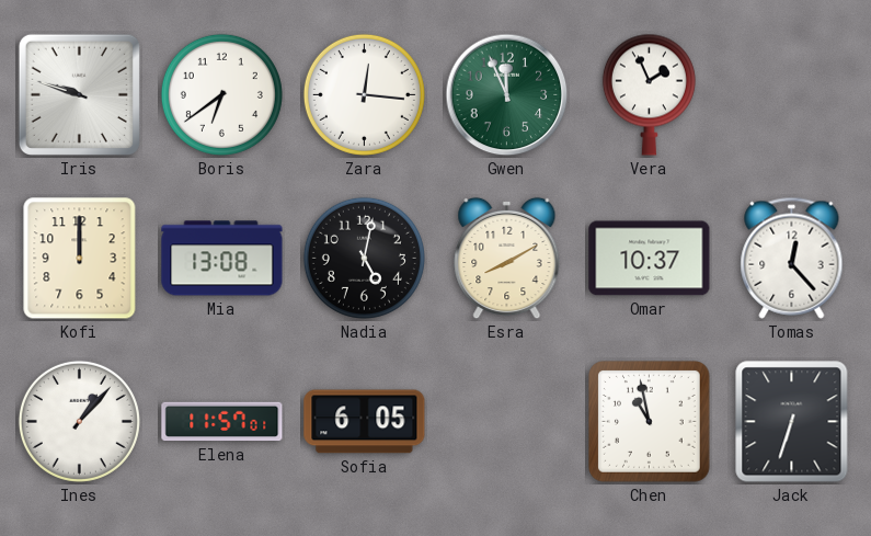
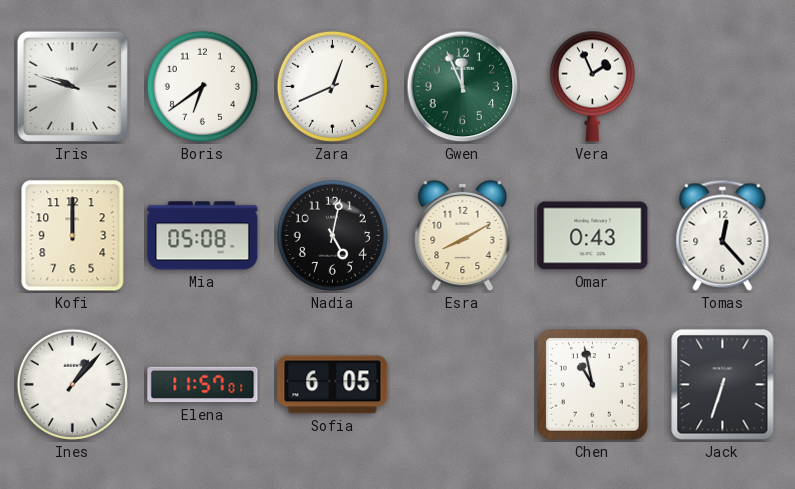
Zara: 12:16 -> 12:41
Mia: 13:08 -> 05:08
Omar: 10:37 -> 0:43
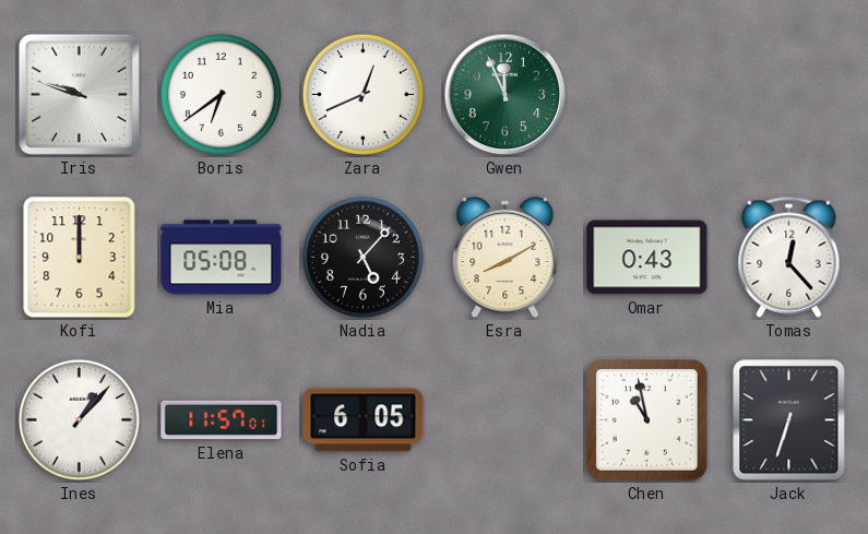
Vera: 1:56 -> none
Nadia: 5:02 -> 5:07
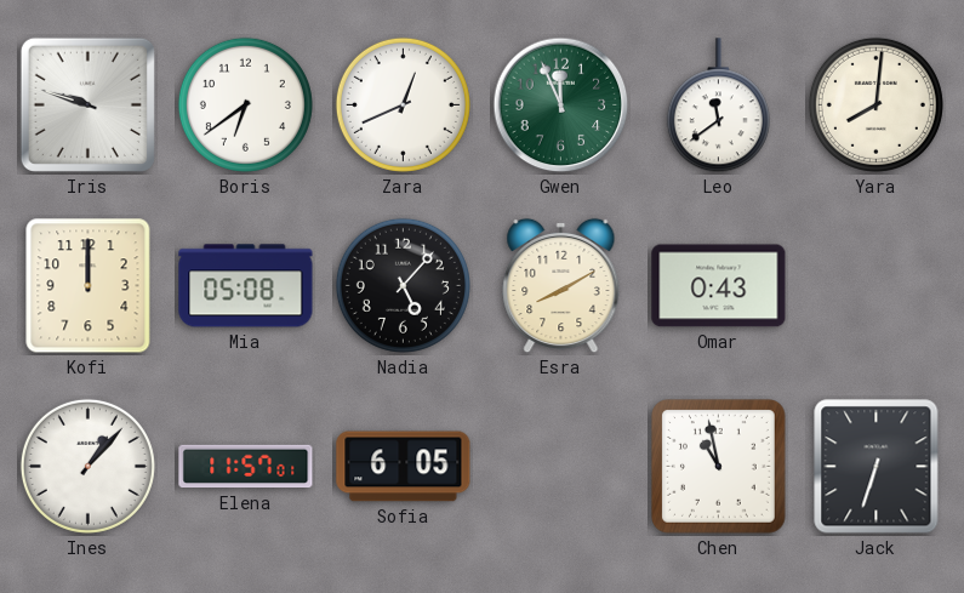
Leo: none -> 11:39
Yara: none -> 8:01
Tomas: 12:23 -> none
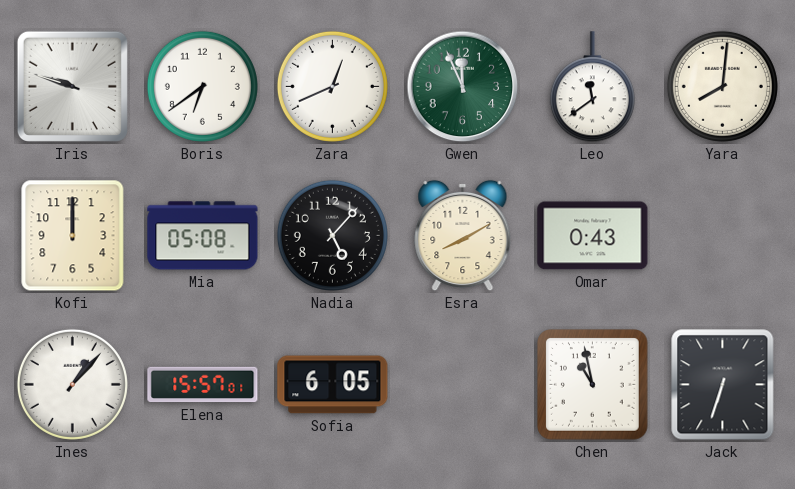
Elena: 11:57 -> 15:57
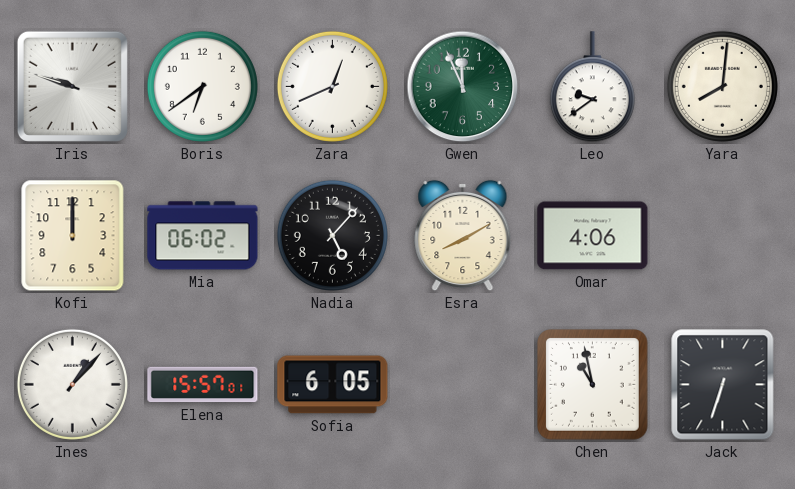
Leo: 11:39 -> 9:39
Mia: 05:08 -> 06:02
Omar: 0:43 -> 4:06
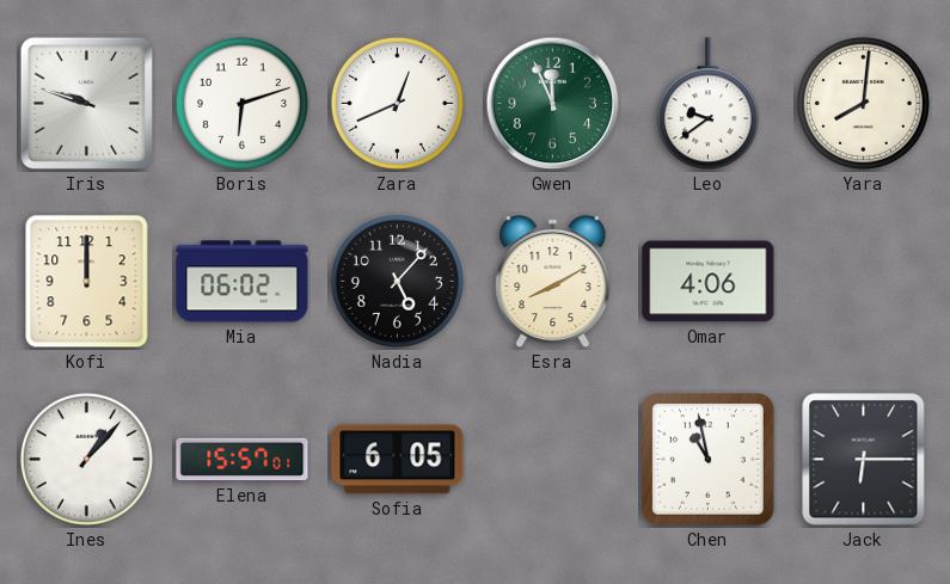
Boris: 6:39 -> 6:12
Jack: 6:33 -> 6:15
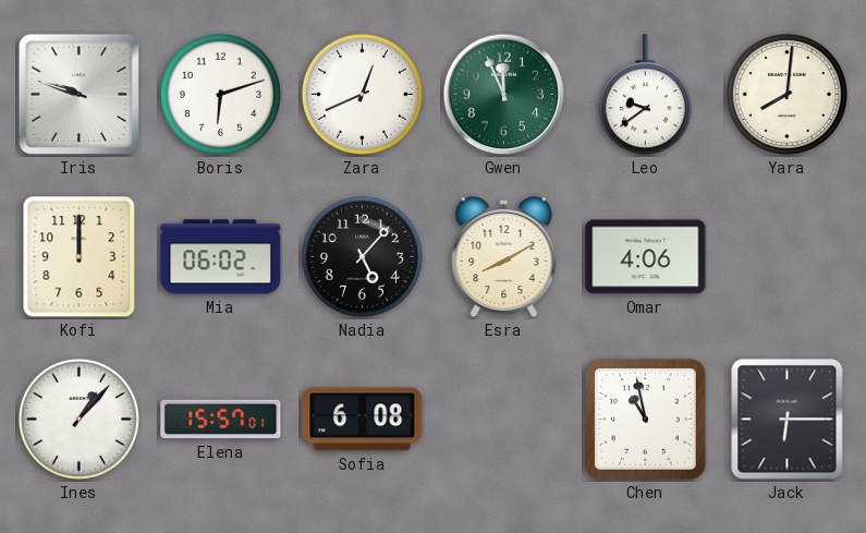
Sofia: 6:05 -> 6:08
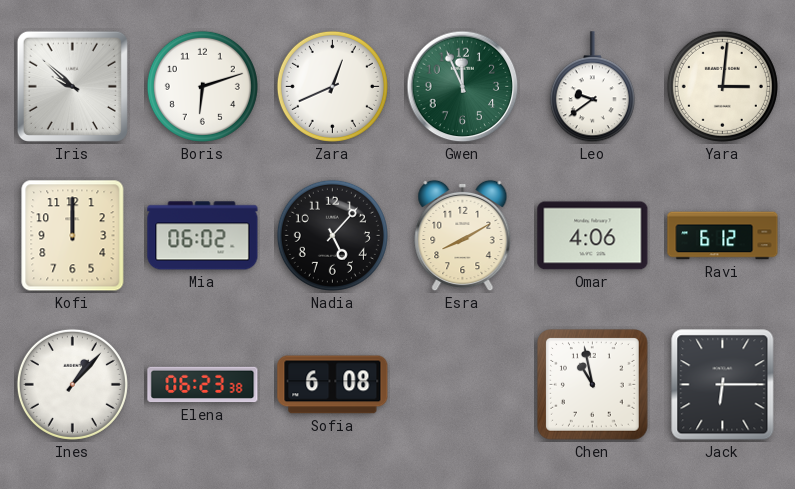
Iris: 9:48 -> 9:52
Yara: 8:01 -> 3:01
Ravi: none -> 6:12
Elena: 15:57 -> 06:23
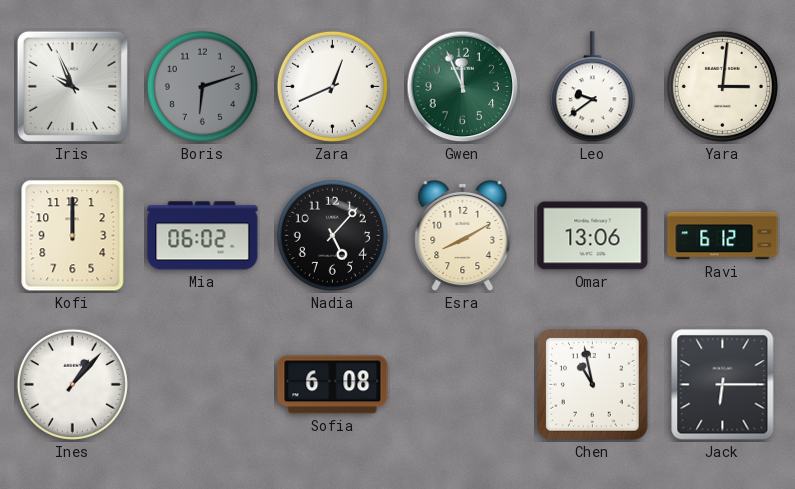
Iris: 9:52 -> 9:56
Boris dial: white -> grey
Omar: 4:06 -> 13:06
Elena: 06:23 -> none
